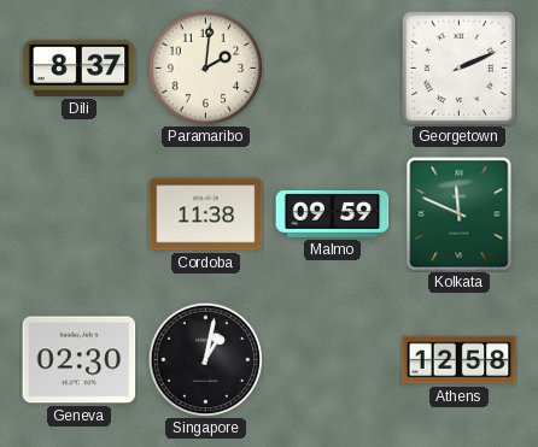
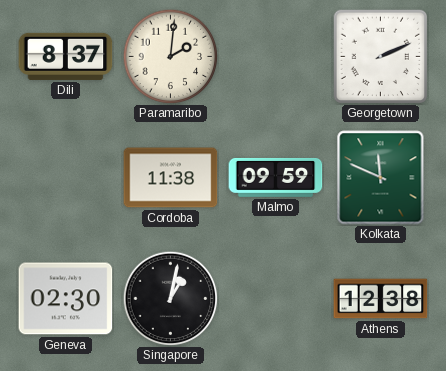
Athens: 12:58 -> 12:38
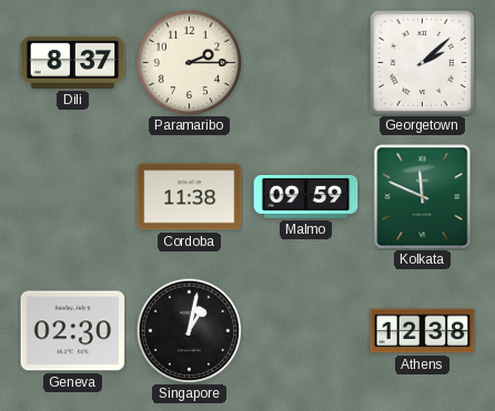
Paramaribo: 2:01 -> 2:15
Georgetown: 2:11 -> 2:08
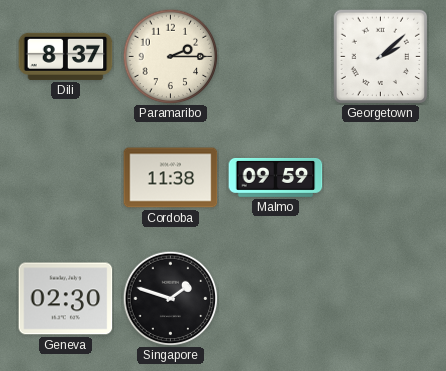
Kolkata: 11:49 -> none
Singapore: 1:02 -> 1:48
Athens: 12:38 -> none
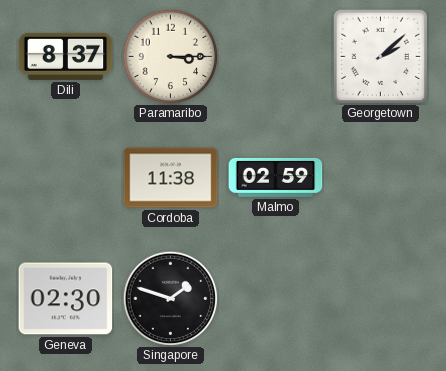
Paramaribo: 2:15 -> 3:15
Malmo: 09:59 -> 02:59
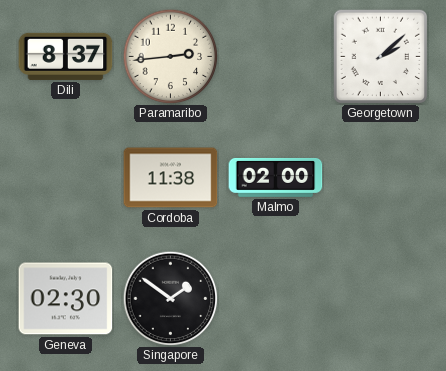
Paramaribo: 3:15 -> 2:44
Malmo: 02:59 -> 02:00
Singapore: 1:48 -> 1:51
